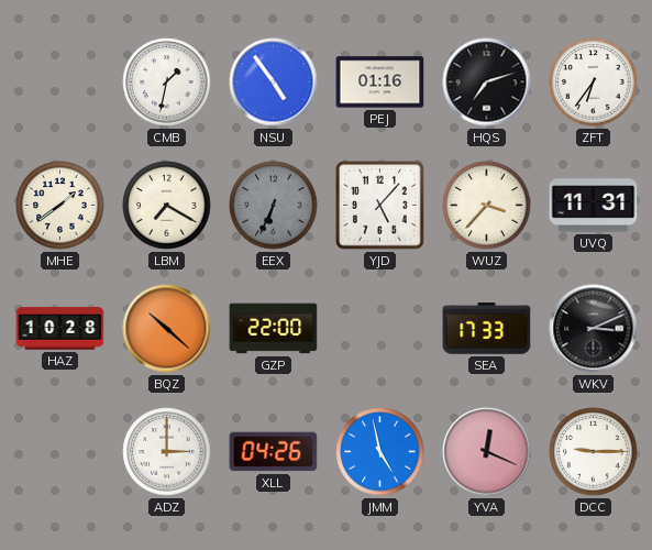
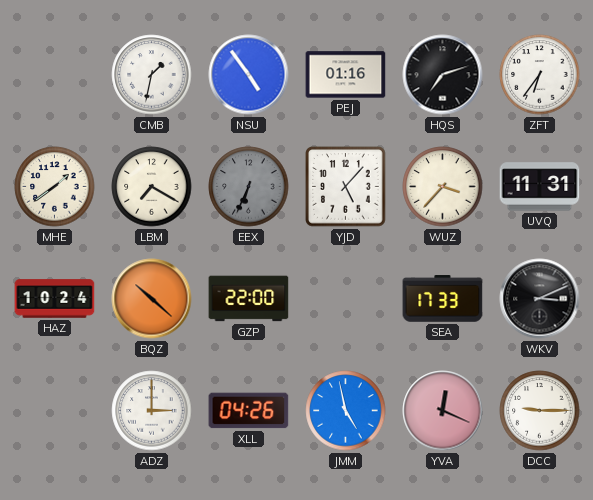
HAZ: 10:28 -> 10:24
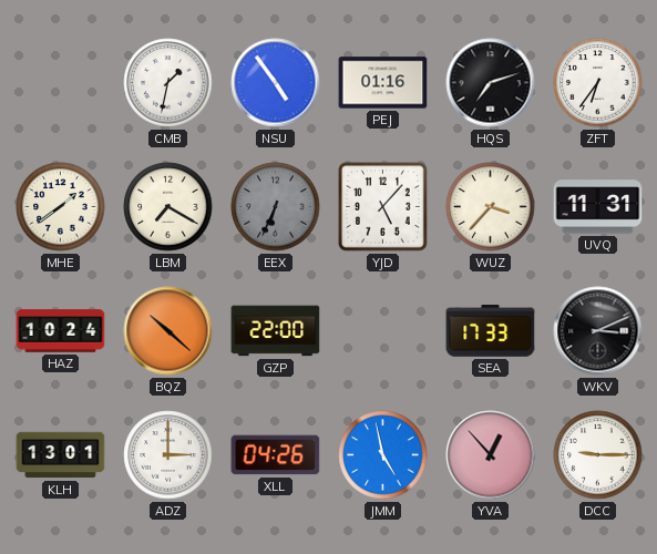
KLH: none -> 13:01
YVA: 12:19 -> 12:53
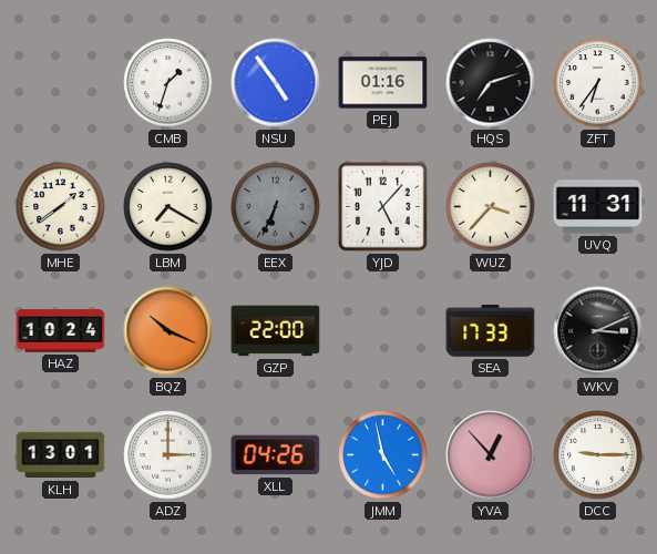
CMB: 1:32 -> 1:33
BQZ: 10:22 -> 10:19
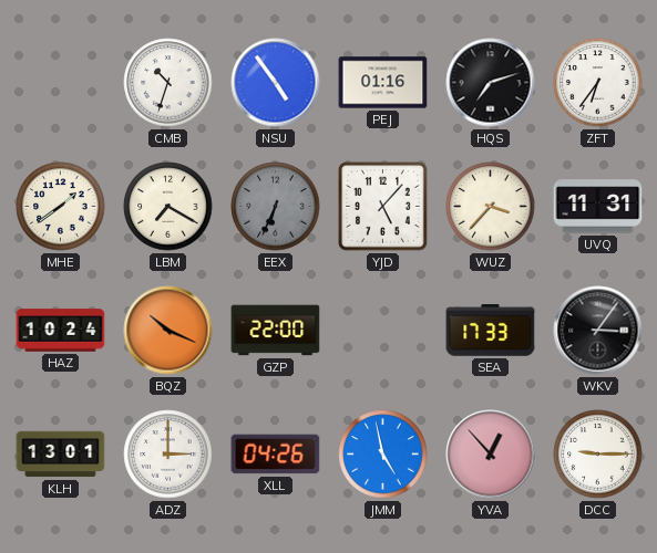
CMB: 1:33 -> 10:33
WKV: 3:11 -> 3:06
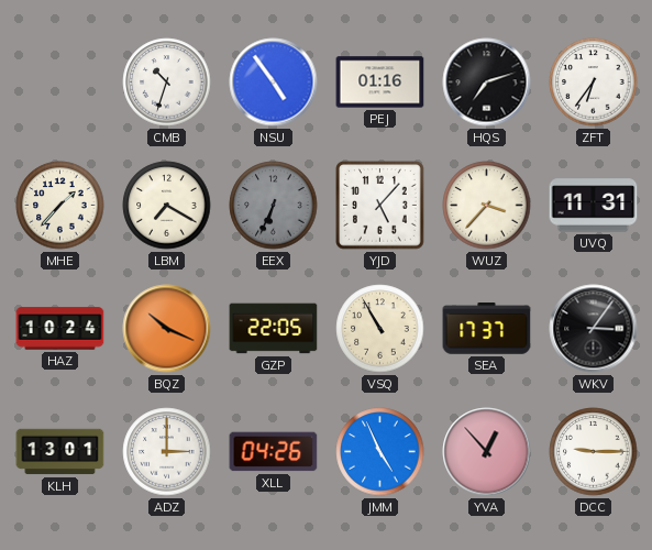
MHE: 1:39 -> 1:37
GZP: 22:00 -> 22:05
VSQ: none -> 10:55
SEA: 17:33 -> 17:37
JMM: 4:58 -> 4:56
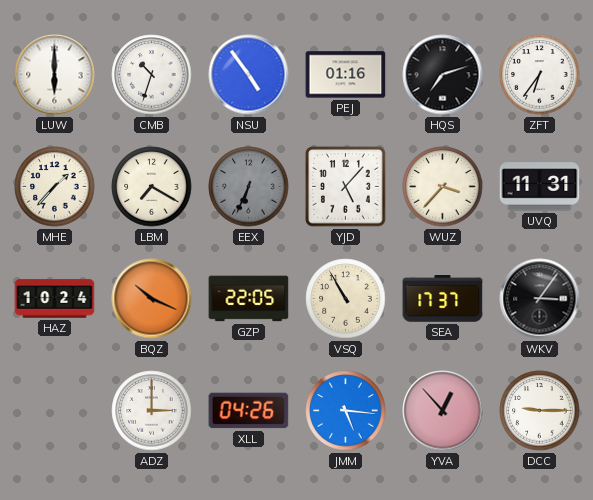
LUW: none -> 6:00
KLH: 13:01 -> none
JMM: 4:56 -> 5:16
